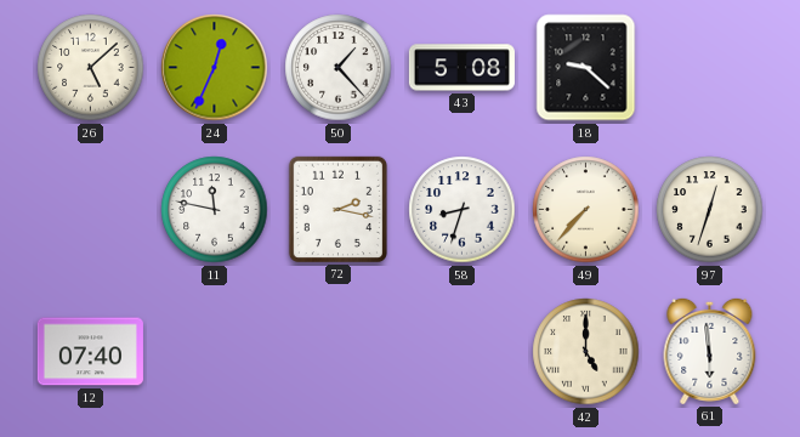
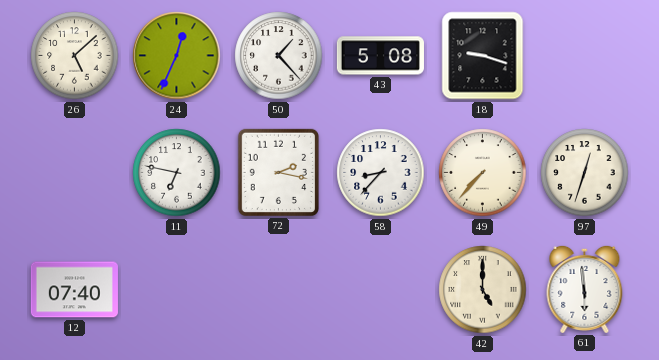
18: 9:22 -> 9:18
11: 11:47 -> 6:47
58: 8:33 -> 8:37
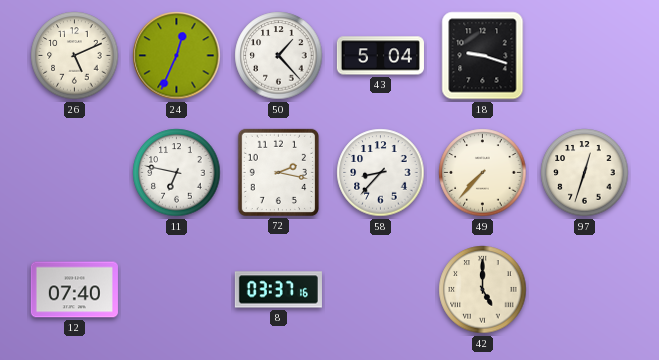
26: 5:08 -> 5:11
43: 5:08 -> 5:04
8: none -> 03:37
61: 5:59 -> none
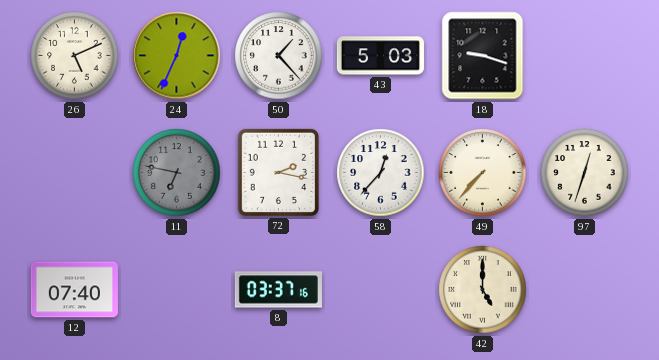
43: 5:04 -> 5:03
11 dial: white -> grey
58: 8:37 -> 12:37
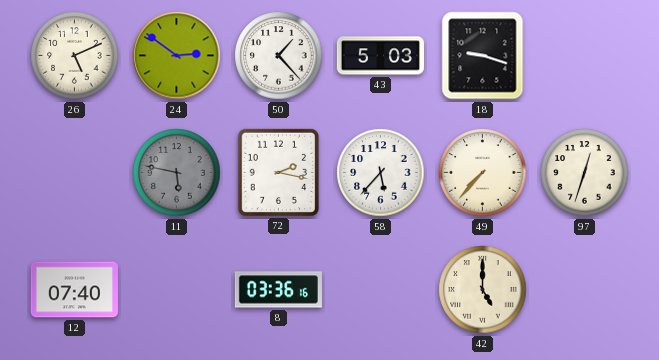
24: 12:34 -> 2:51
11: 6:47 -> 5:47
58: 12:37 -> 5:37
8: 03:37 -> 03:36
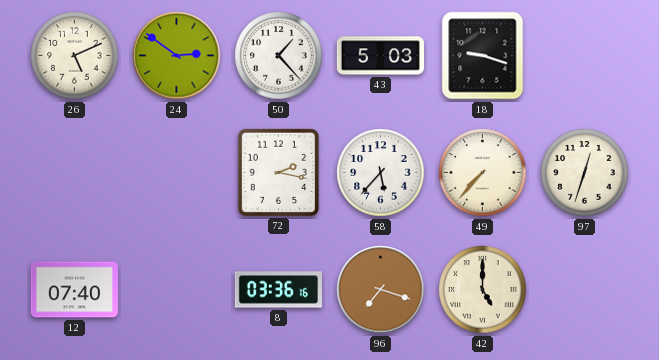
11: 5:47 -> none
96: none -> 7:18
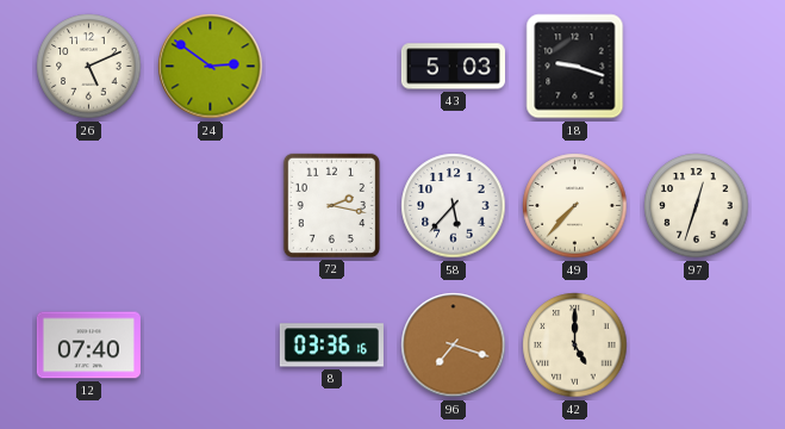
50: 1:23 -> none
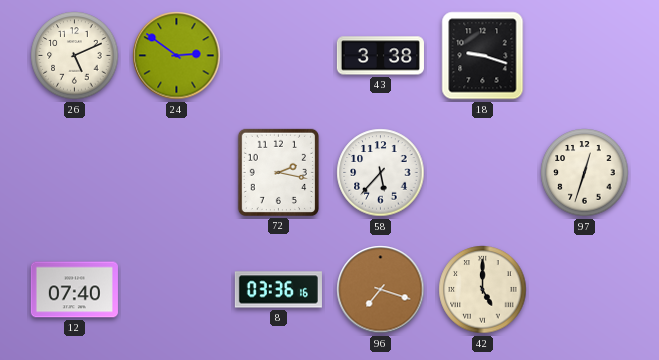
43: 5:03 -> 3:38
49: 7:37 -> none
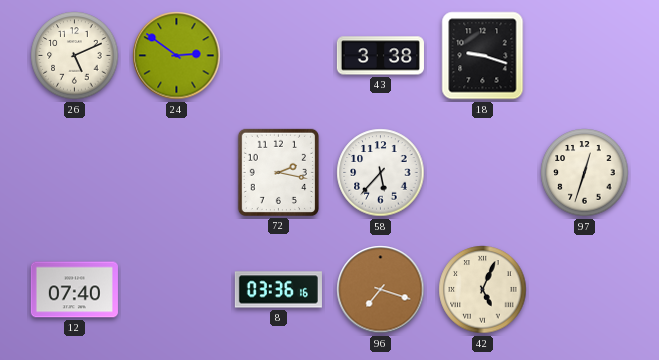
42: 5:00 -> 5:04
